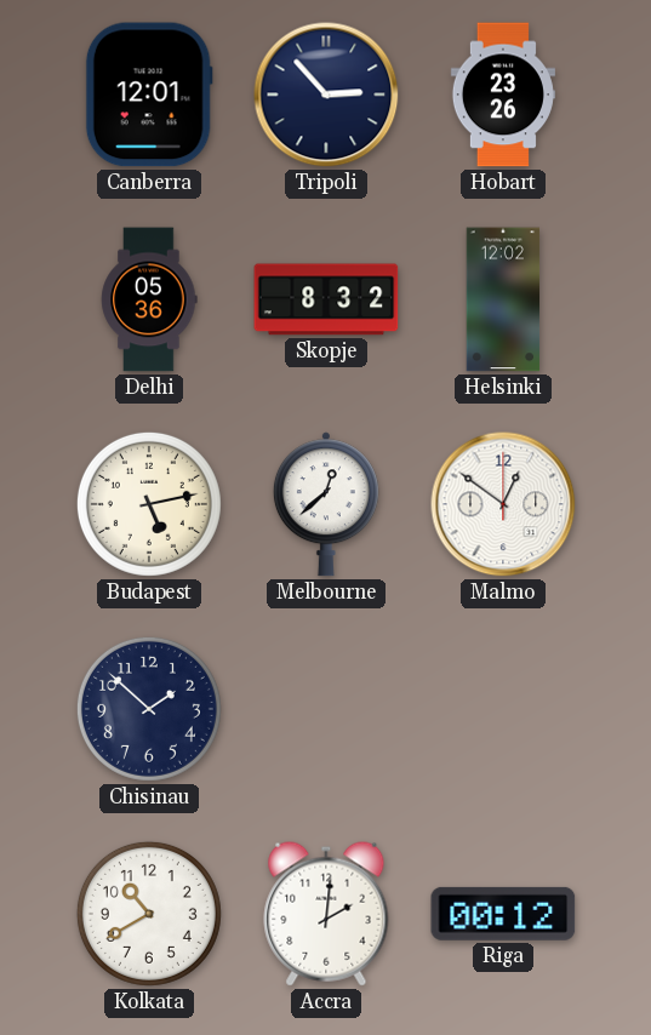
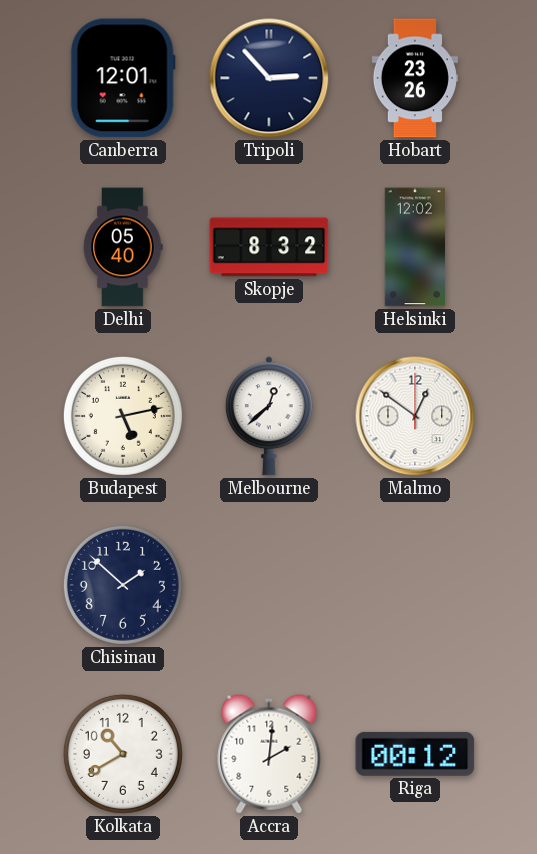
Delhi: 05:36 -> 05:40
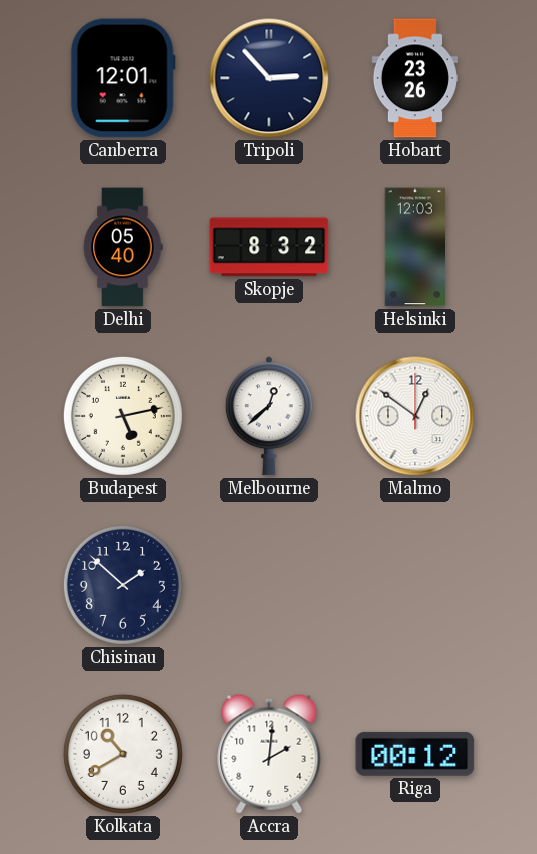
Helsinki: 12:02 -> 12:03
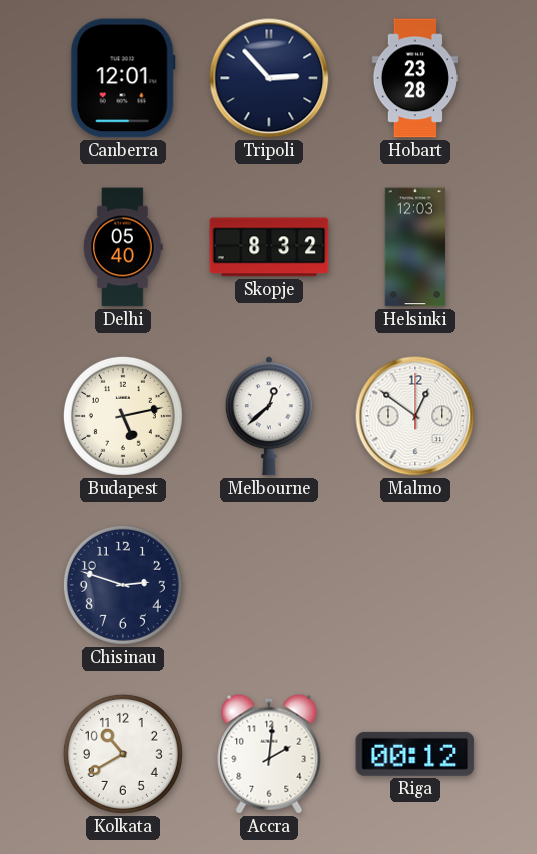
Hobart: 23:26 -> 23:28
Chisinau: 1:52 -> 2:48
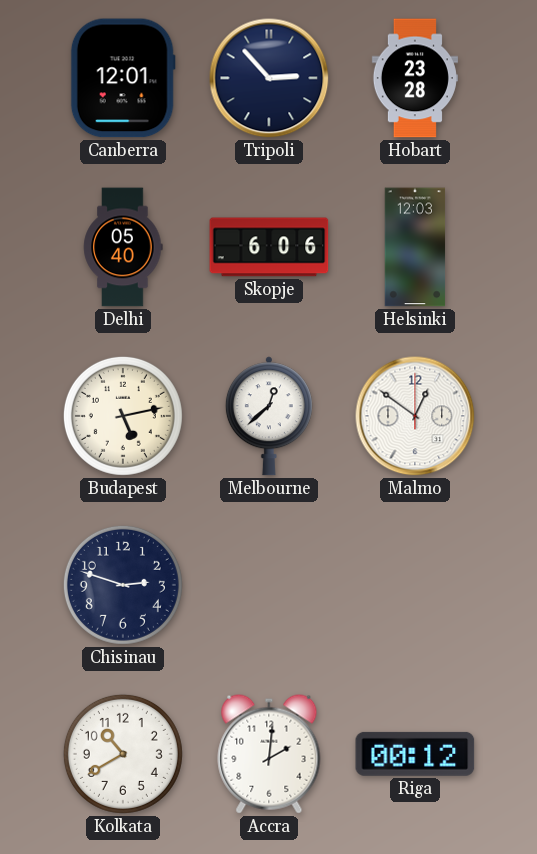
Skopje: 8:32 -> 6:06
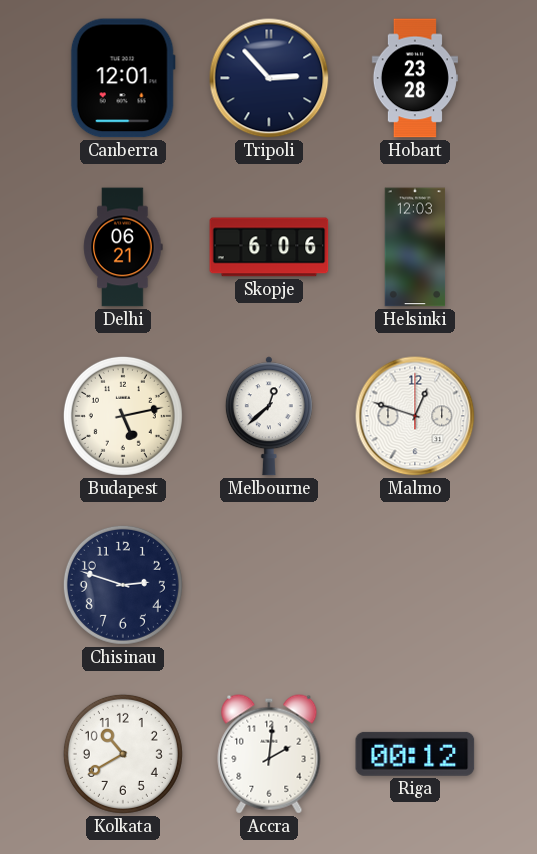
Delhi: 05:40 -> 06:21
Malmo: 12:51 -> 12:48
